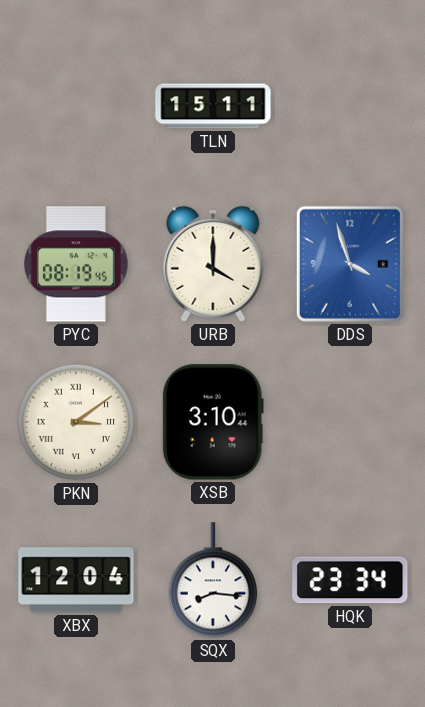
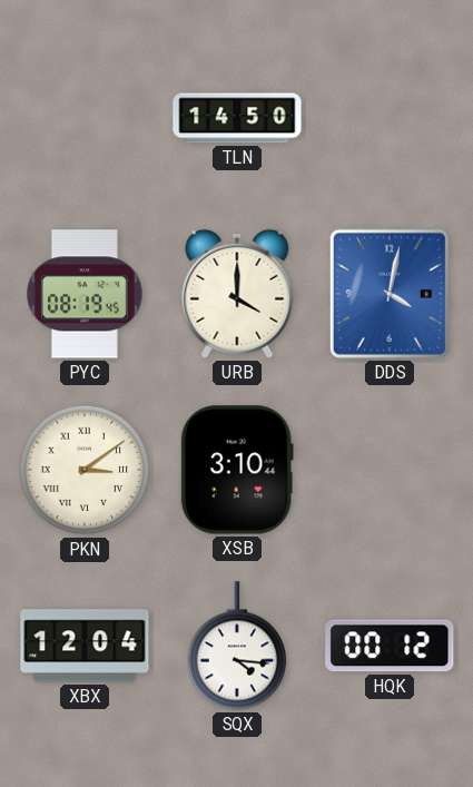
TLN: 15:11 -> 14:50
DDS: 3:57 -> 4:02
SQX: 8:16 -> 4:16
HQK: 23:34 -> 00:12
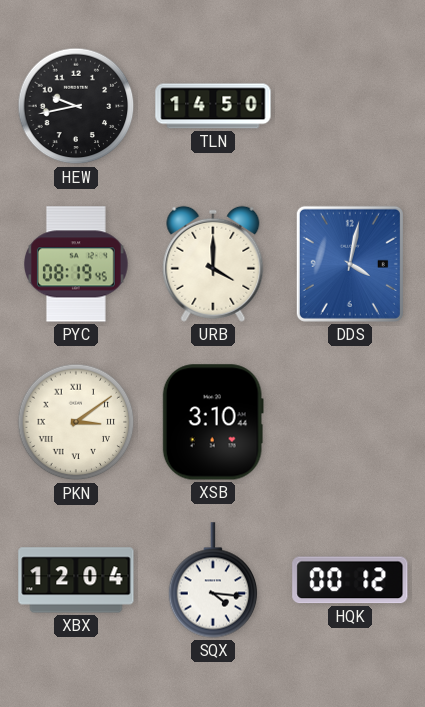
HEW: none -> 9:43
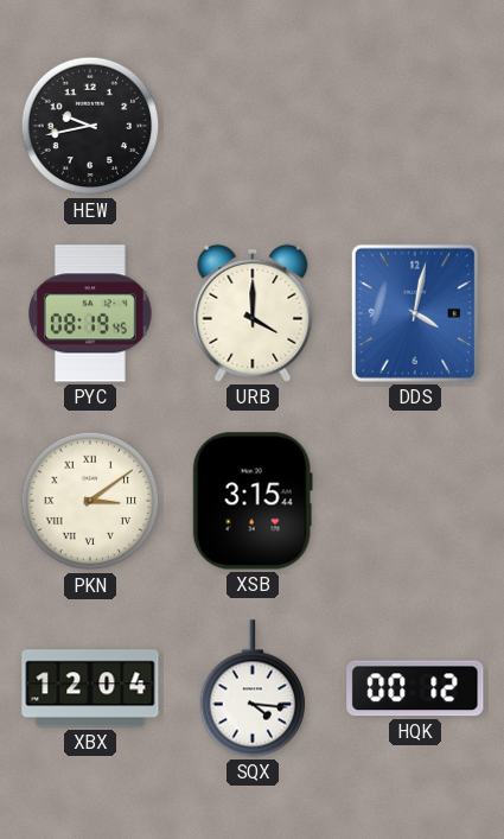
TLN: 14:50 -> none
XSB: 3:10 -> 3:15
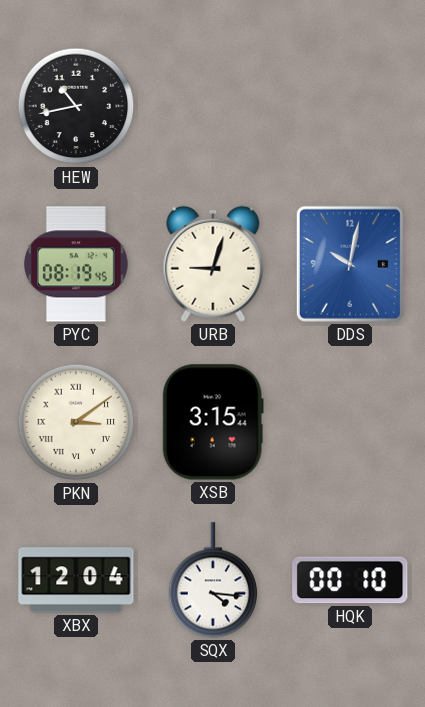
HEW: 9:43 -> 10:43
URB: 4:00 -> 9:03
DDS: 4:02 -> 10:02
HQK: 00:12 -> 00:10
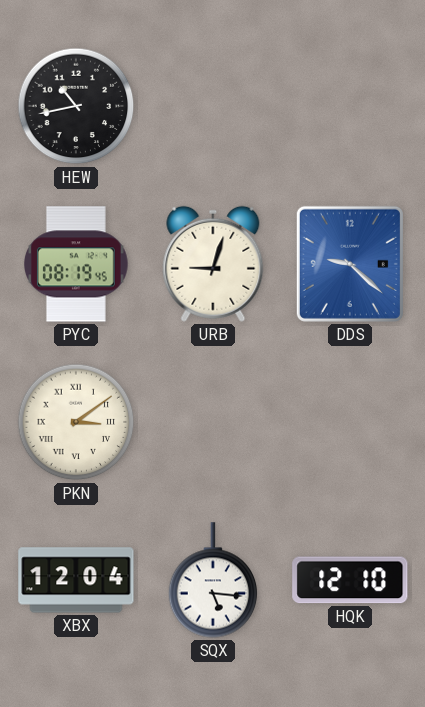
DDS: 10:02 -> 9:22
XSB: 3:15 -> none
SQX: 4:16 -> 5:16
HQK: 00:10 -> 12:10
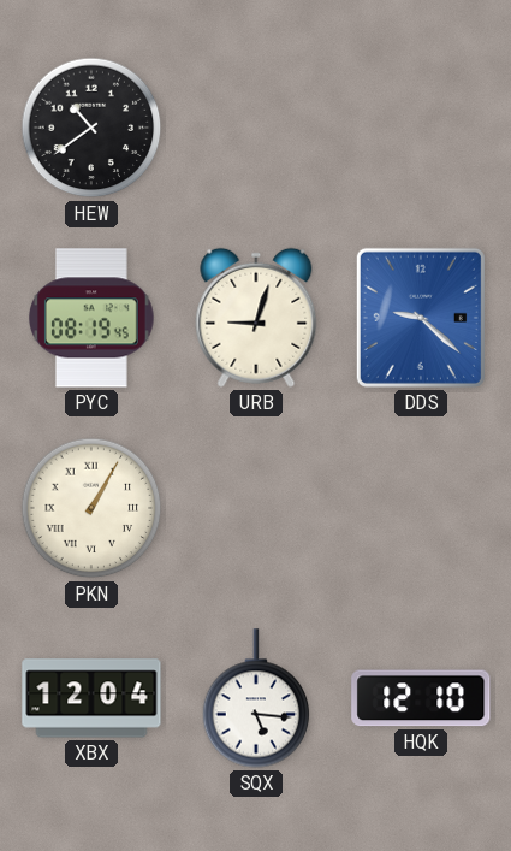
HEW: 10:43 -> 10:39
PKN: 3:09 -> 1:05
